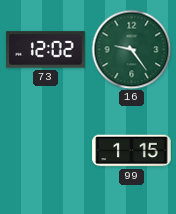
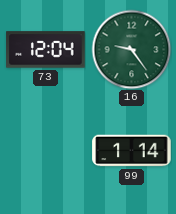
73: 12:02 -> 12:04
99: 1:15 -> 1:14
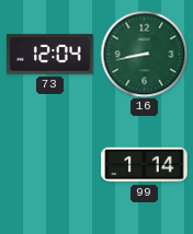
16: 9:24 -> 8:43
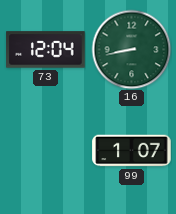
99: 1:14 -> 1:07
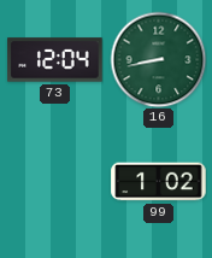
99: 1:07 -> 1:02
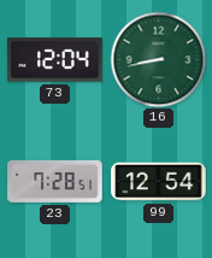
23: none -> 7:28
99: 1:02 -> 12:54
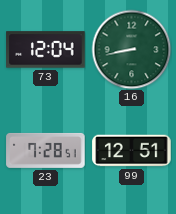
99: 12:54 -> 12:51
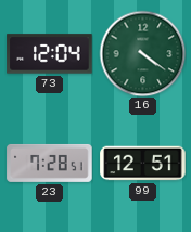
16: 8:43 -> 4:21
